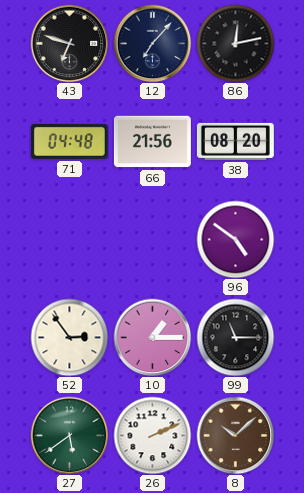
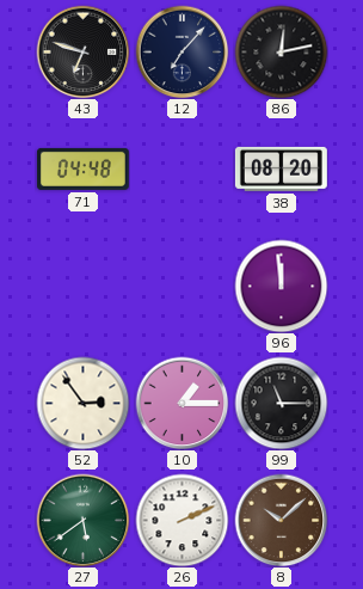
66: 21:56 -> none
96: 4:51 -> 11:59
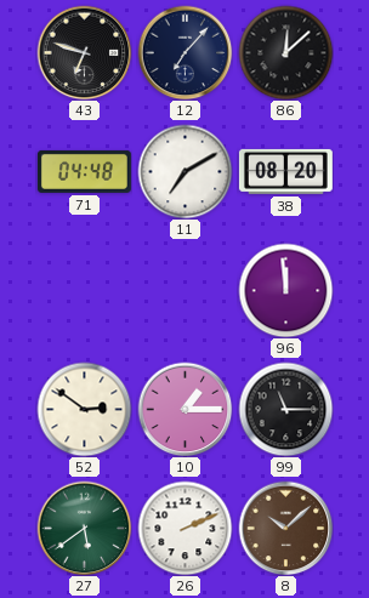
86: 12:13 -> 12:08
11: none -> 7:10
52: 2:54 -> 2:51
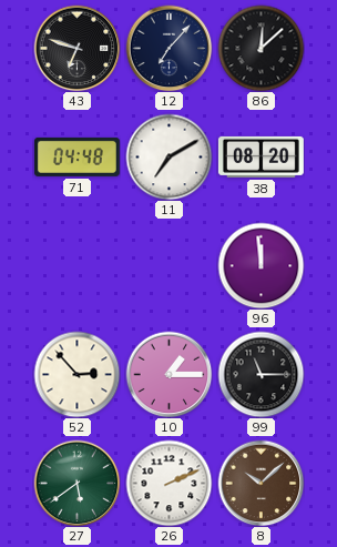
52: 2:51 -> 2:53
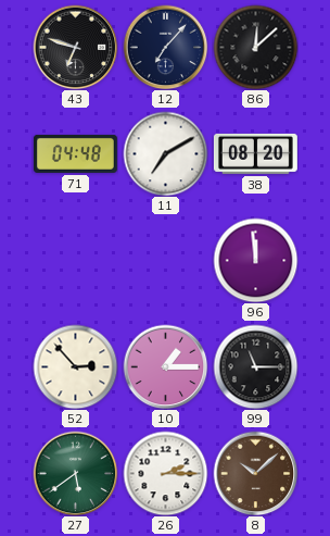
26: 2:11 -> 2:15
